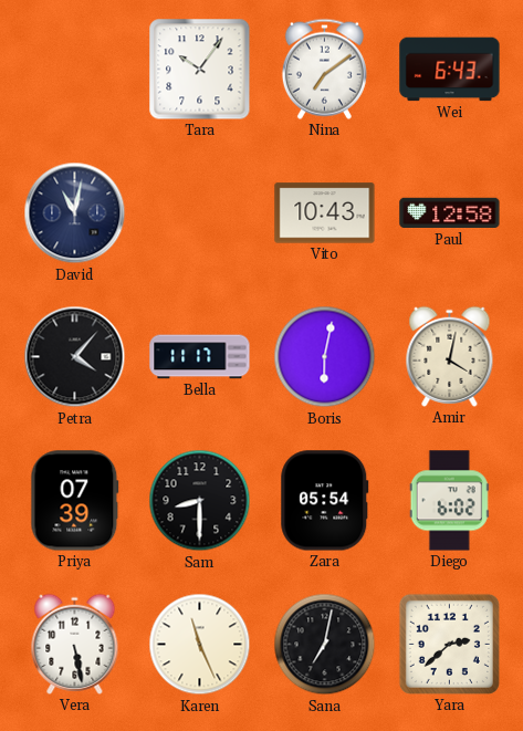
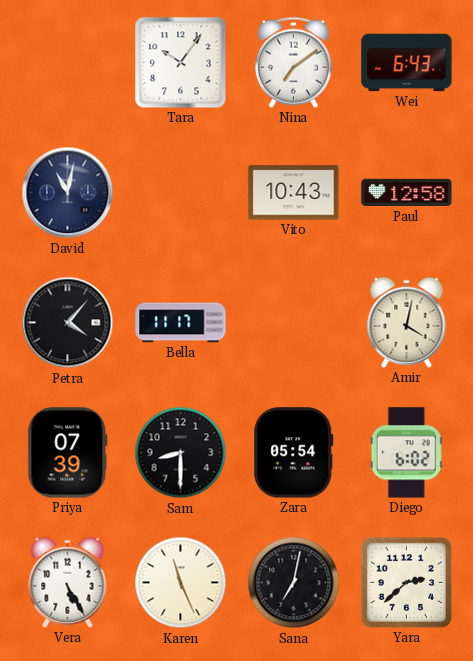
Boris: 6:02 -> none
Vera: 5:28 -> 5:25
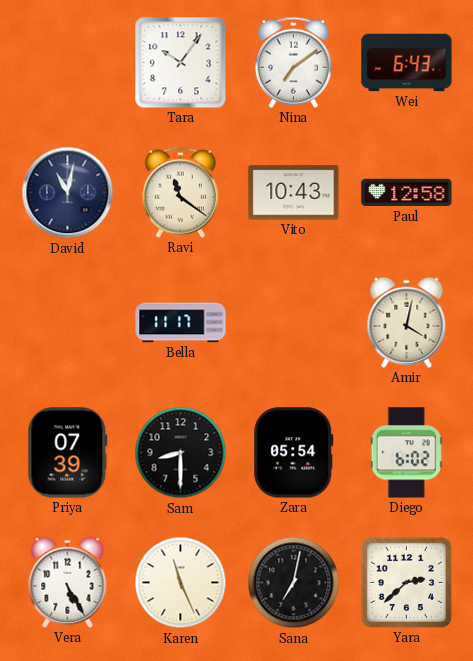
Ravi: none -> 11:21
Petra: 4:07 -> none
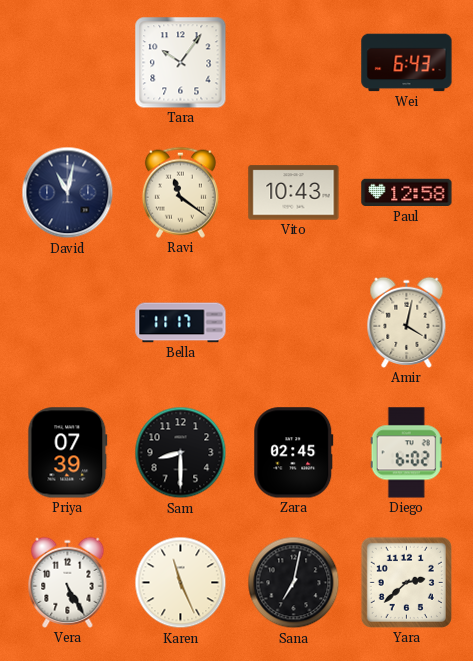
Nina: 7:09 -> none
Zara: 05:54 -> 02:45
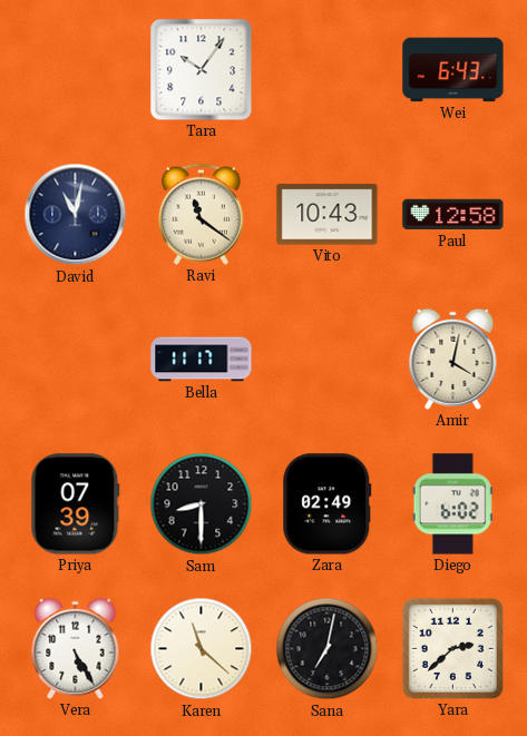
Zara: 02:45 -> 02:49
Karen: 11:26 -> 11:22
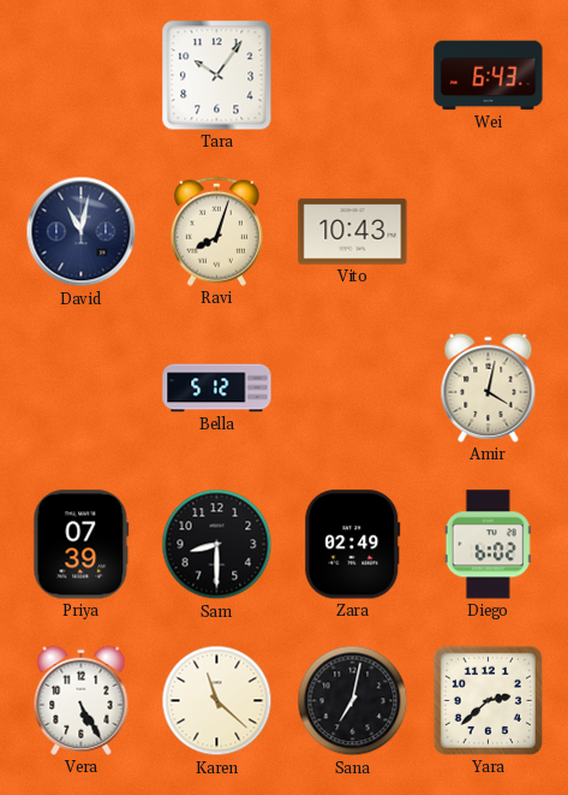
Ravi: 11:21 -> 8:03
Paul: 12:58 -> none
Bella: 11:17 -> 5:12
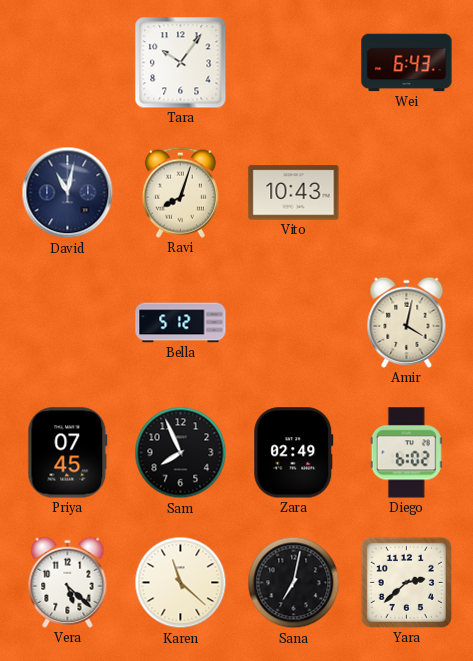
Priya: 07:39 -> 07:45
Sam: 8:30 -> 7:56
Vera: 5:25 -> 5:22
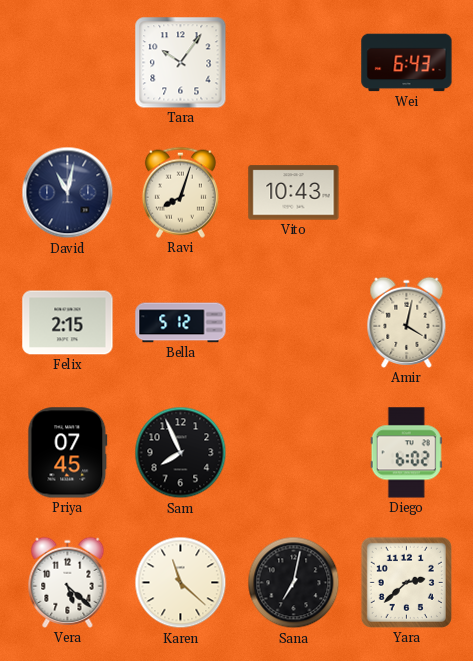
Felix: none -> 2:15
Zara: 02:49 -> none
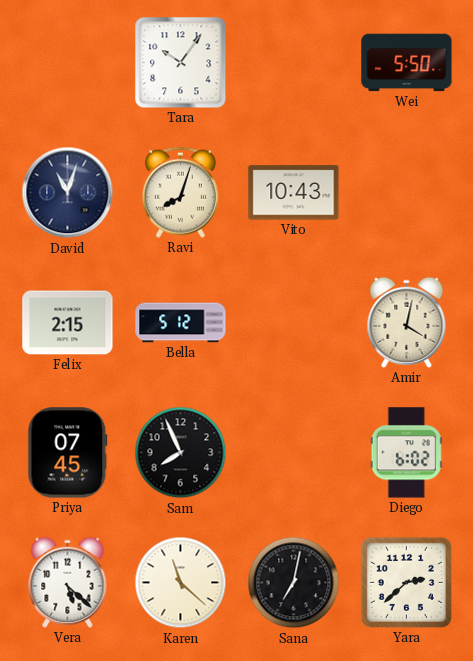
Wei: 6:43 -> 5:50
David: 11:02 -> 11:03
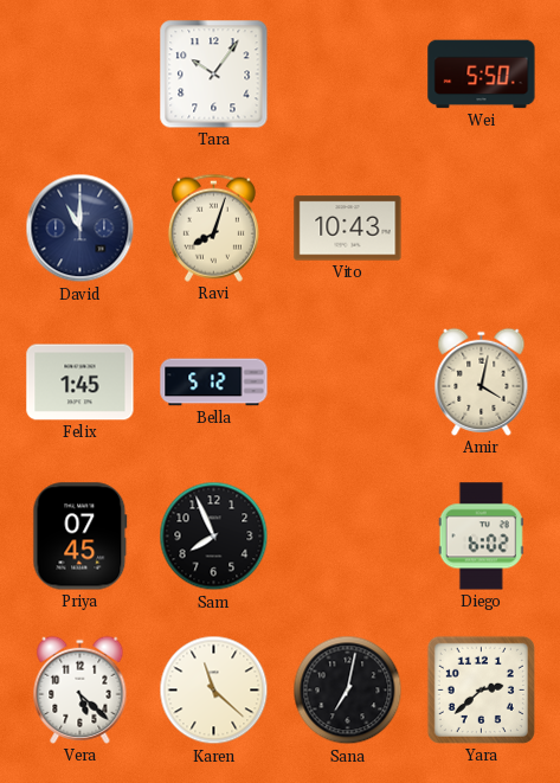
David: 11:03 -> 11:00
Felix: 2:15 -> 1:45
